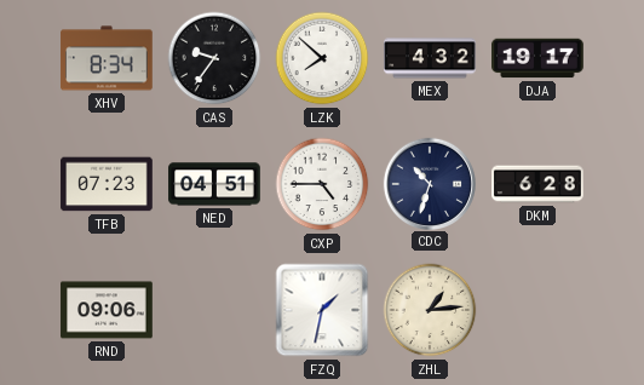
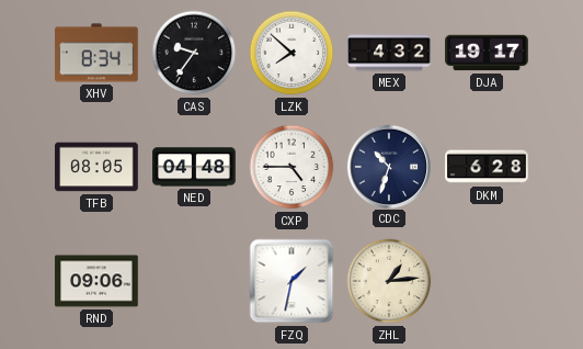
TFB: 07:23 -> 08:05
NED: 04:51 -> 04:48
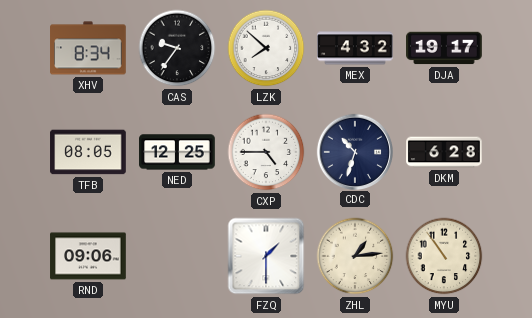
NED: 04:48 -> 12:25
FZQ: 1:32 -> 1:30
MYU: none -> 10:54
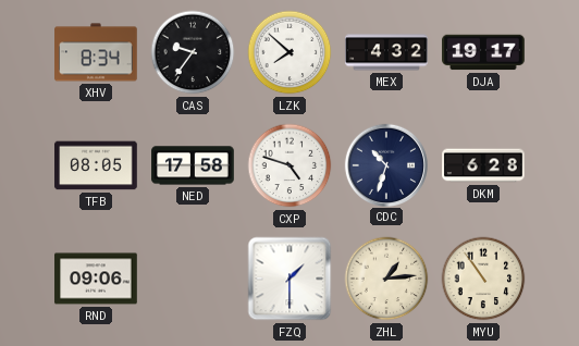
NED: 12:25 -> 17:58
CXP: 4:45 -> 4:48
